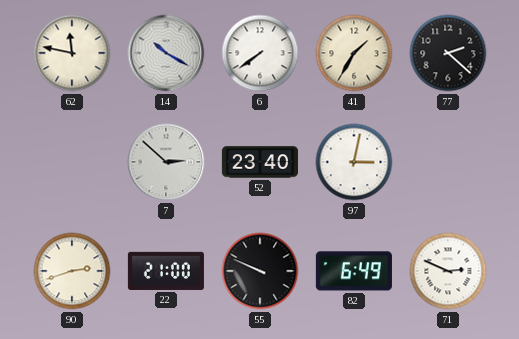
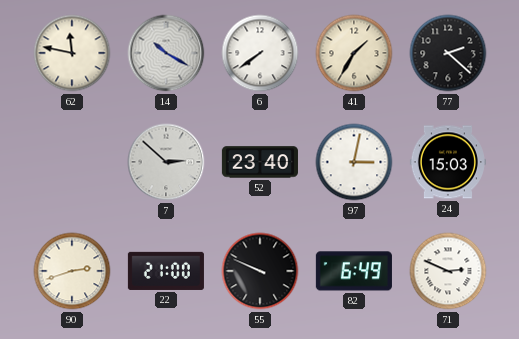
24: none -> 15:03
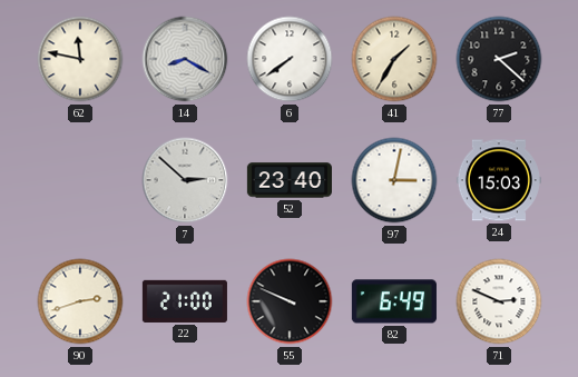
14: 10:20 -> 8:20
